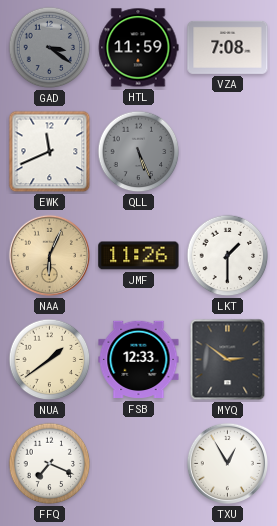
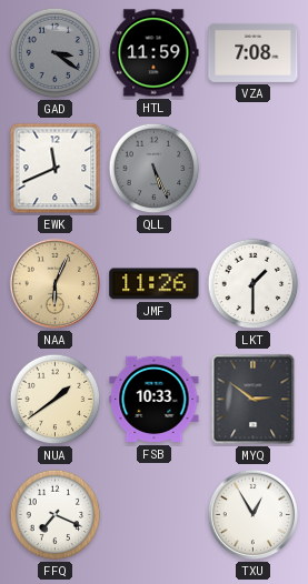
FSB: 12:33 -> 10:33
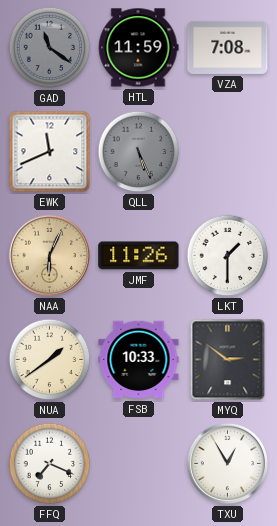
GAD: 3:21 -> 11:21
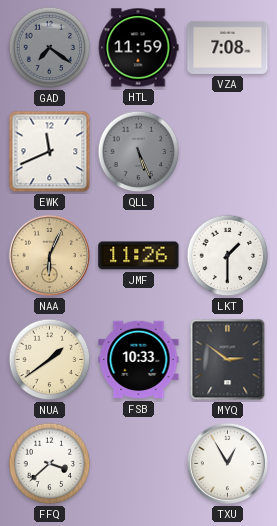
GAD: 11:21 -> 7:21
FFQ: 7:19 -> 3:38
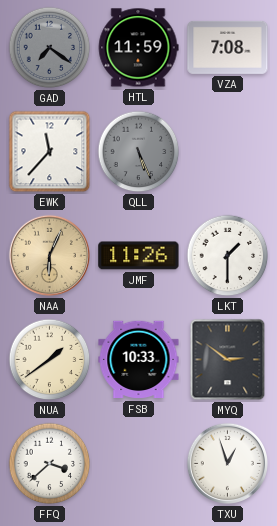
EWK: 11:41 -> 11:37
TXU: 12:55 -> 12:57
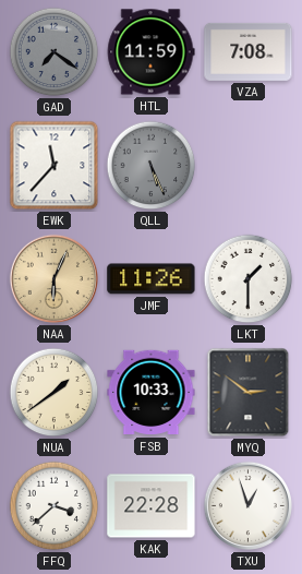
KAK: none -> 22:28
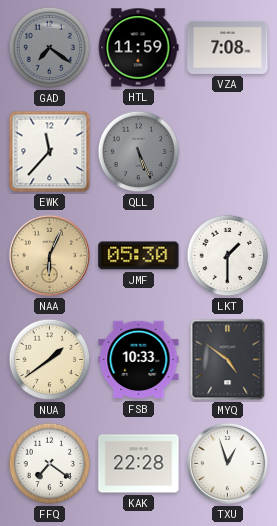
JMF: 11:26 -> 05:30
MYQ: 2:51 -> 4:51
FFQ: 3:38 -> 7:21
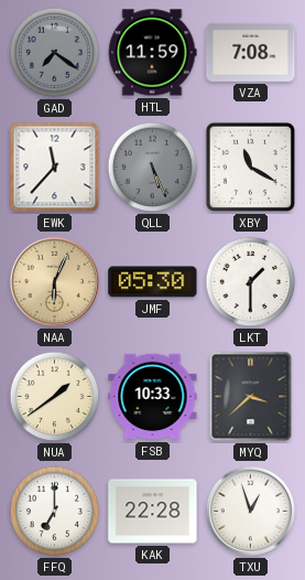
XBY: none -> 11:20
MYQ: 4:51 -> 3:38
FFQ: 7:21 -> 7:00
